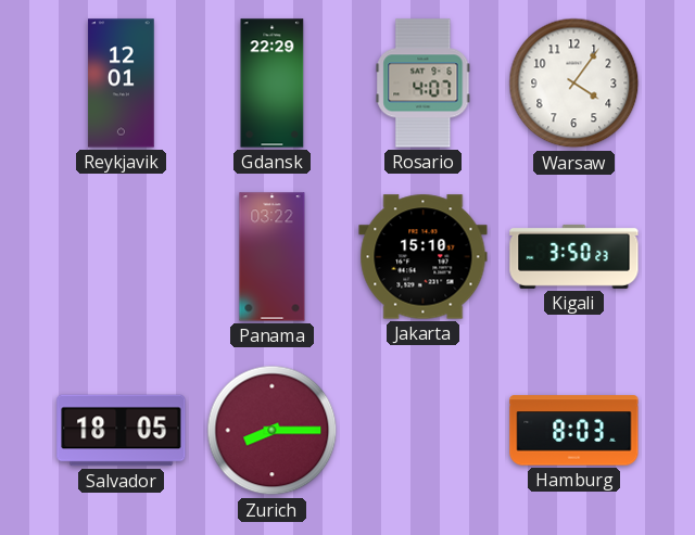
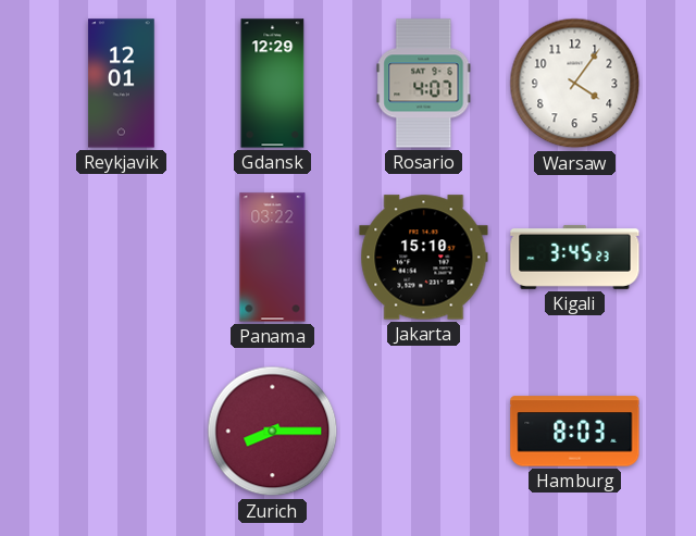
Gdansk: 22:29 -> 12:29
Kigali: 3:50 -> 3:45
Salvador: 18:05 -> none
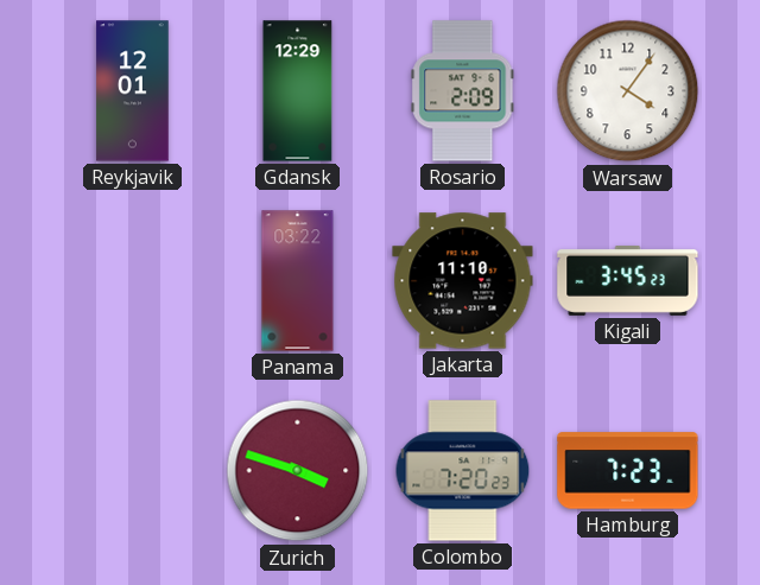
Rosario: 4:07 -> 2:09
Jakarta: 15:10 -> 11:10
Zurich: 8:15 -> 3:48
Colombo: none -> 7:20
Hamburg: 8:03 -> 7:23
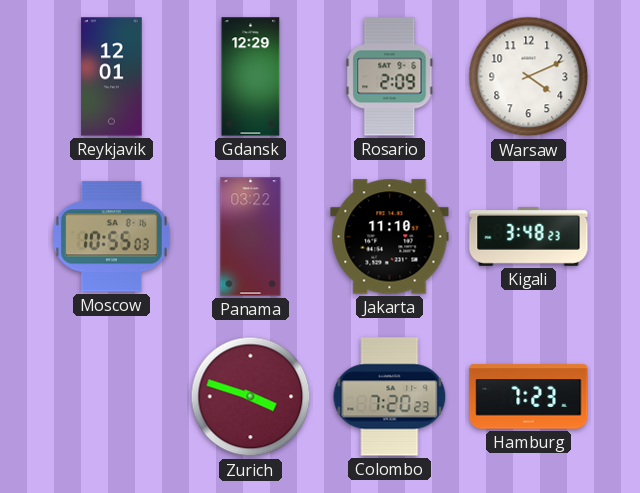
Warsaw: 4:06 -> 4:11
Moscow: none -> 10:55
Kigali: 3:45 -> 3:48
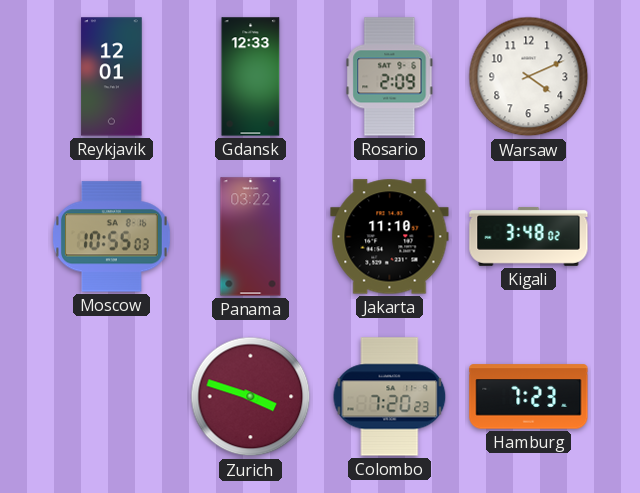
Gdansk: 12:29 -> 12:33
Kigali: 3:48:23 -> 3:48:02
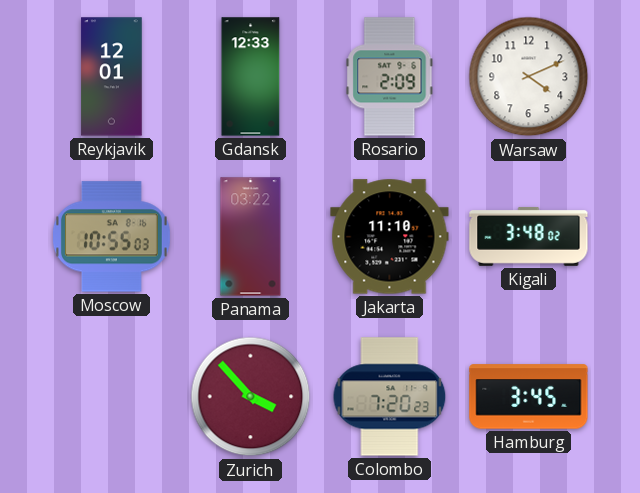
Zurich: 3:48 -> 3:53
Hamburg: 7:23 -> 3:45
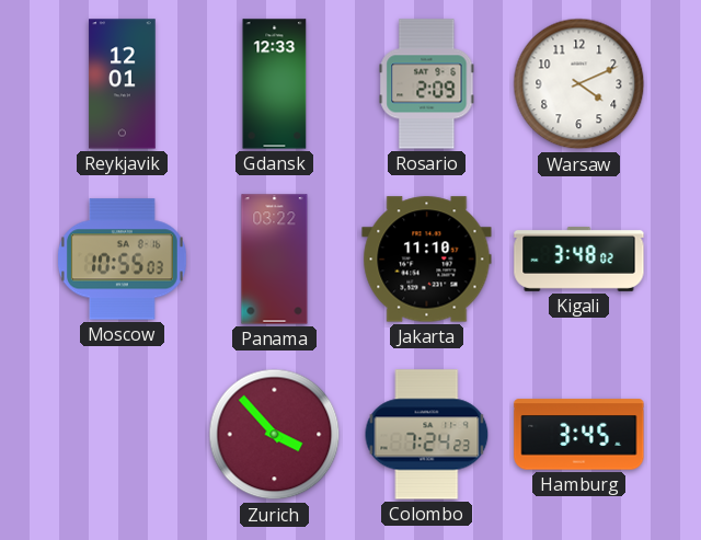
Colombo: 7:20 -> 7:24
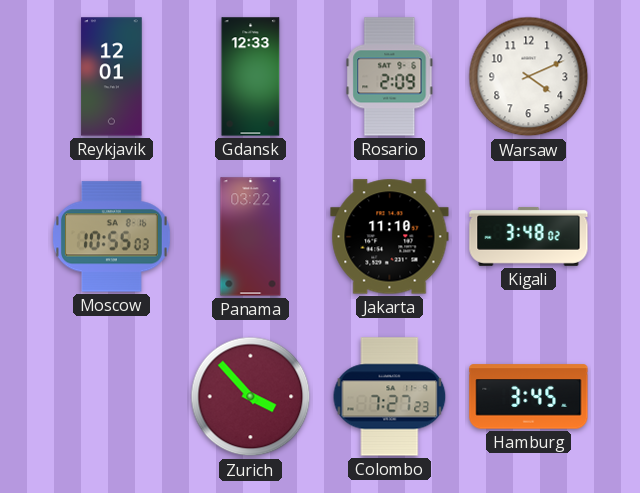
Colombo: 7:24 -> 7:27
